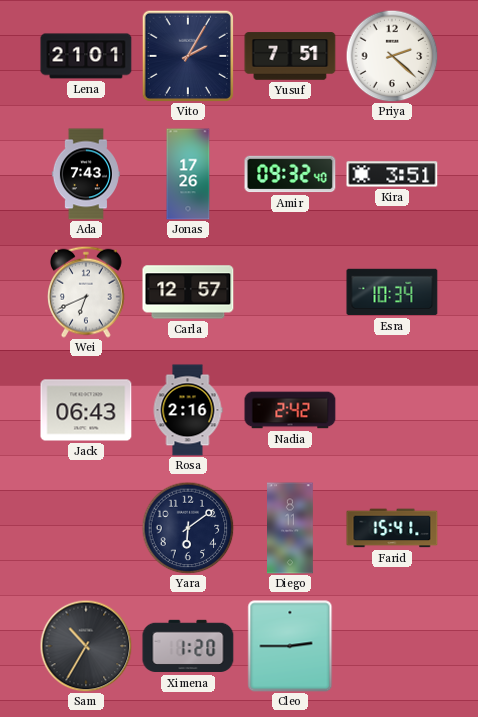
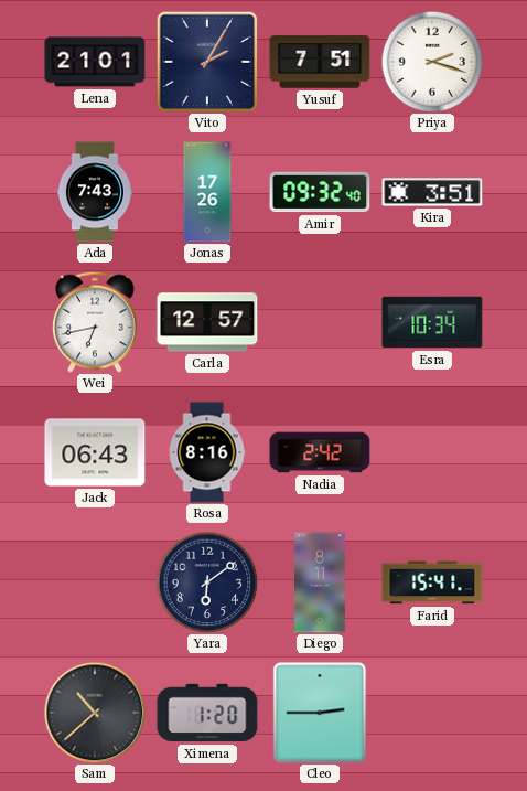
Priya: 2:22 -> 2:18
Wei: 6:41 -> 6:43
Rosa: 2:16 -> 8:16
Sam: 10:35 -> 10:38
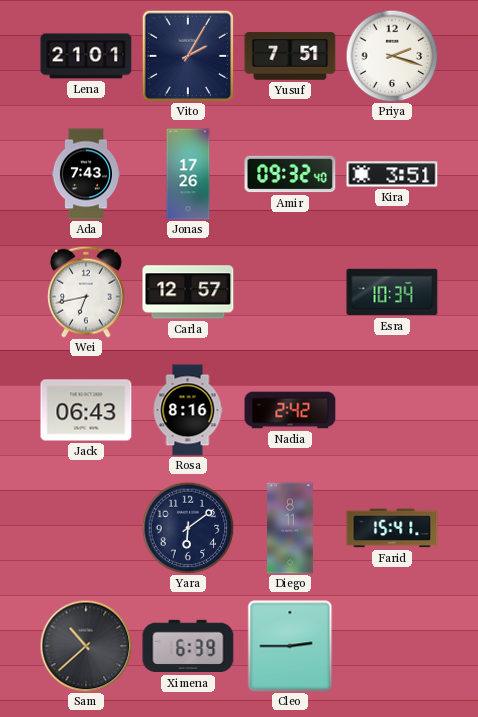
Ximena: 1:20 -> 6:39
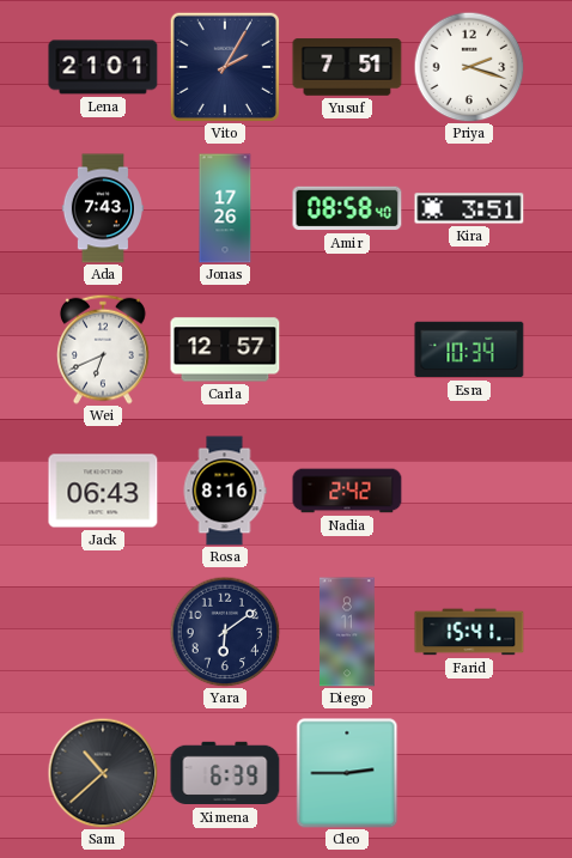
Amir: 09:32 -> 08:58
Wei: 6:43 -> 6:41
